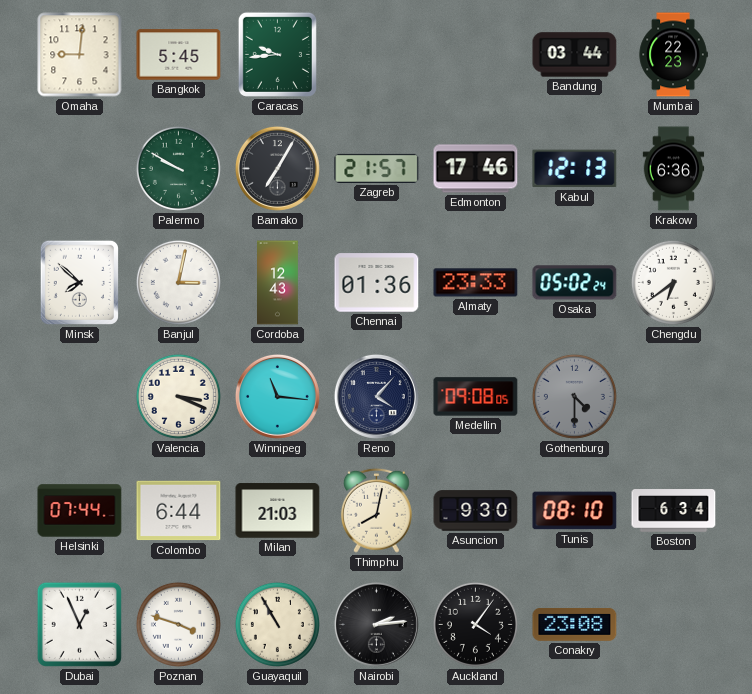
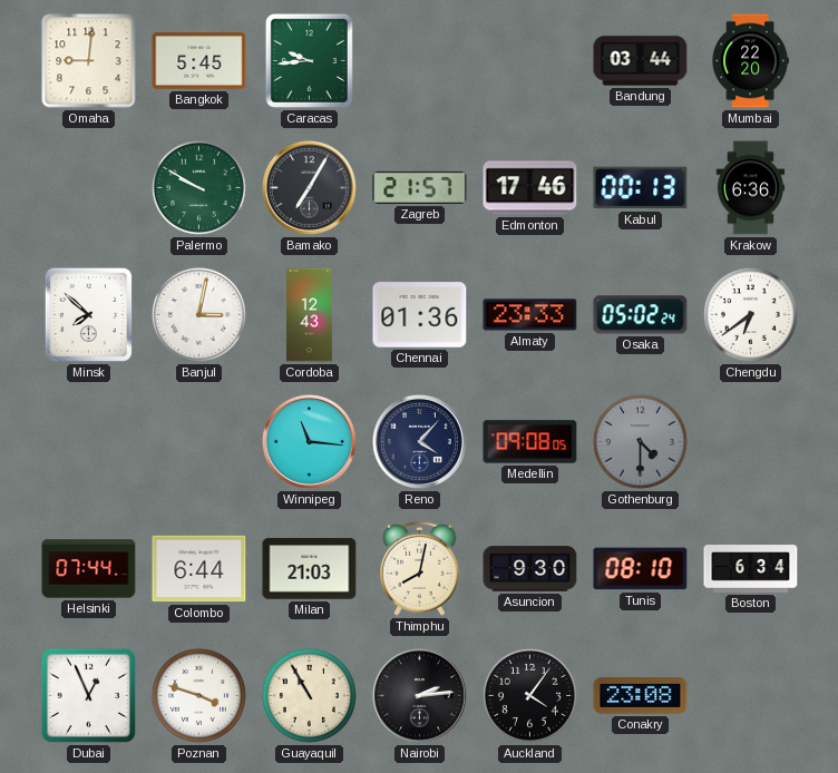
Mumbai: 22:23 -> 22:20
Kabul: 12:13 -> 00:13
Valencia: 3:19 -> none
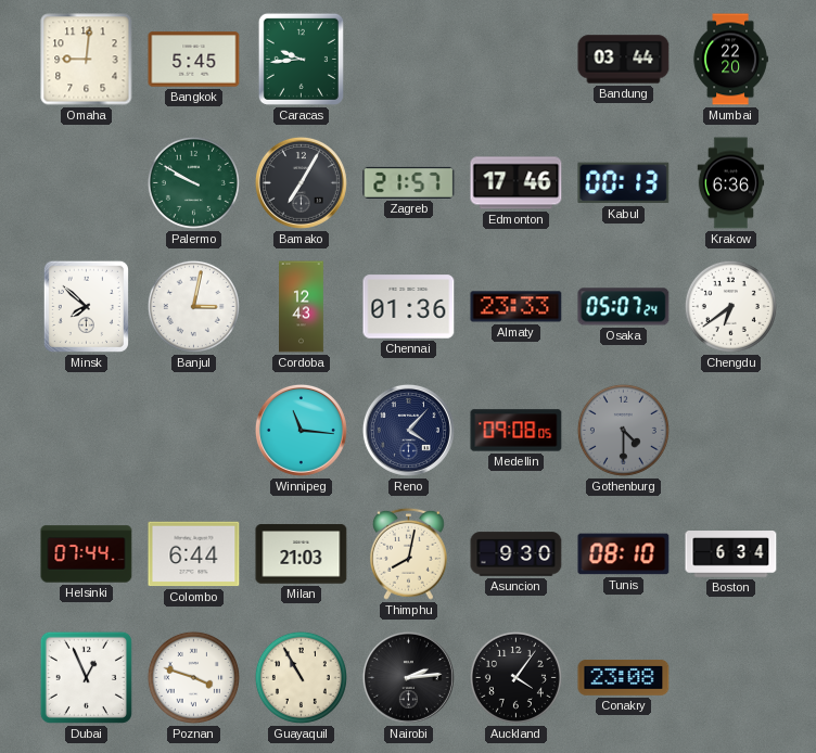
Osaka: 05:02 -> 05:07
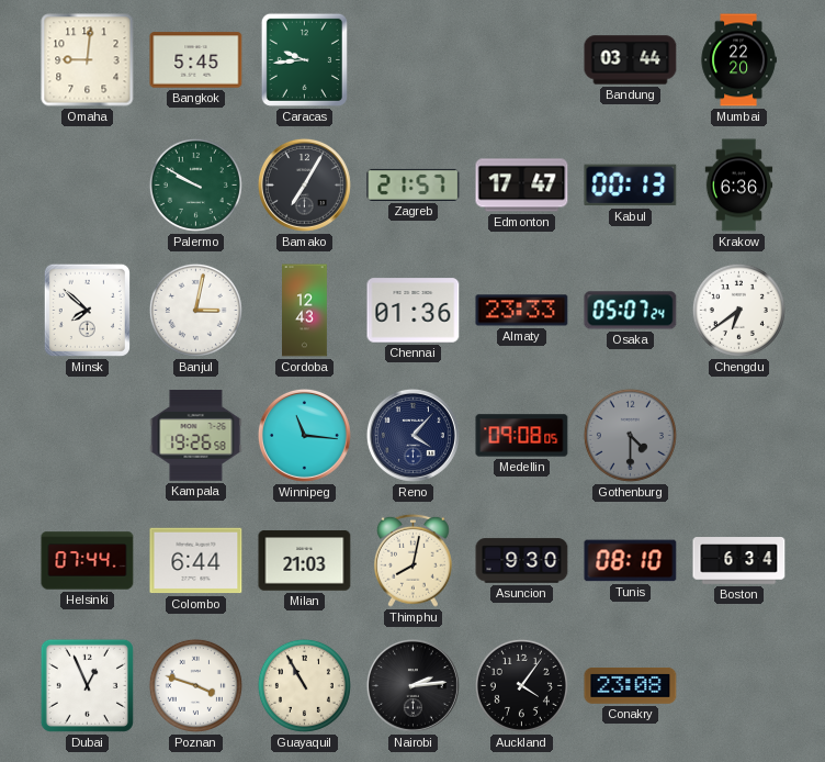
Edmonton: 17:46 -> 17:47
Kampala: none -> 19:26
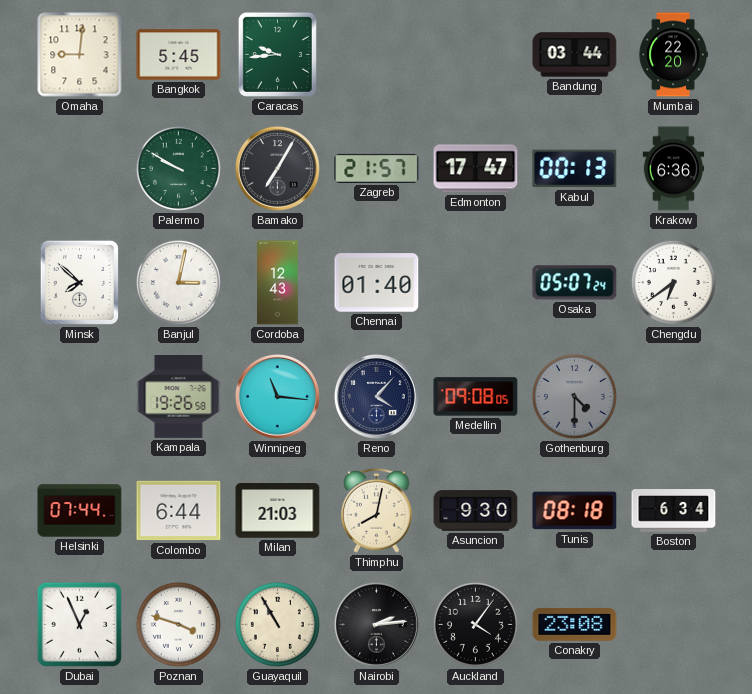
Chennai: 01:36 -> 01:40
Almaty: 23:33 -> none
Tunis: 08:10 -> 08:18
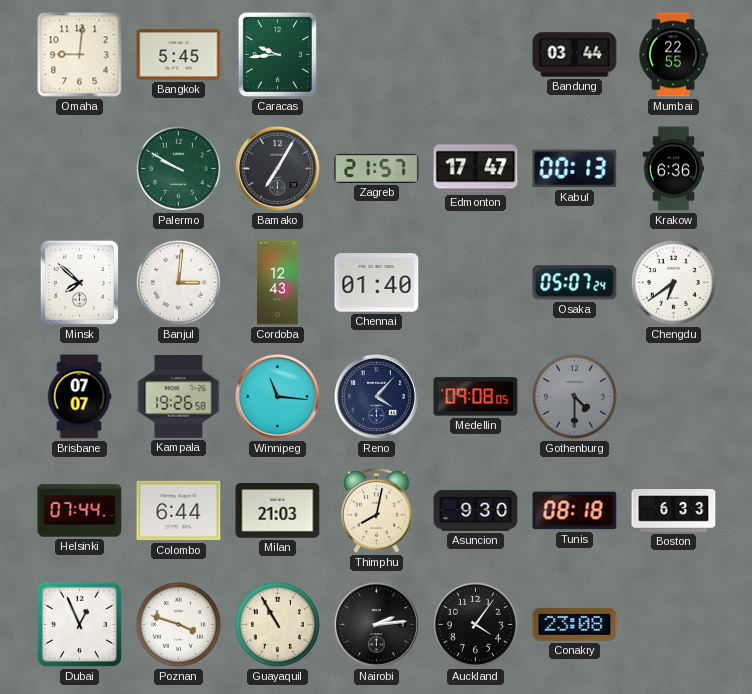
Mumbai: 22:20 -> 22:55
Banjul: 3:02 -> 3:01
Brisbane: none -> 07:07
Boston: 6:34 -> 6:33
